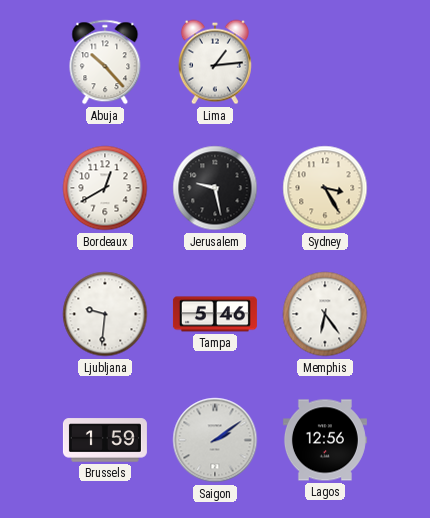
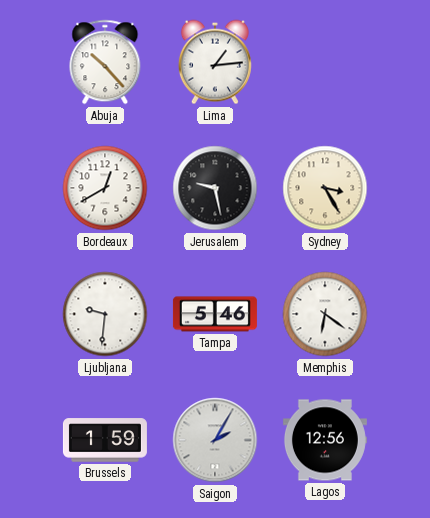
Memphis: 6:24 -> 6:21
Saigon: 2:09 -> 2:05
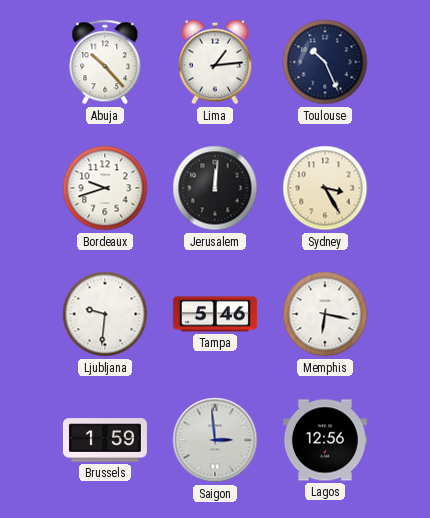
Toulouse: none -> 10:26
Bordeaux: 12:40 -> 9:42
Jerusalem: 9:28 -> 12:01
Memphis: 6:21 -> 6:17
Saigon: 2:05 -> 2:59
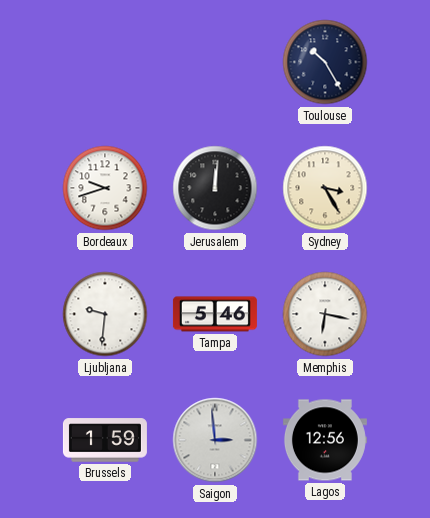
Abuja: 10:23 -> none
Lima: 1:14 -> none
Toulouse: 10:26 -> 10:25
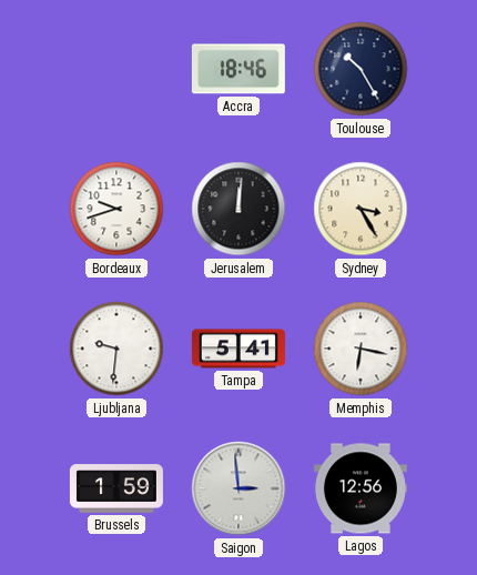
Accra: none -> 18:46
Tampa: 5:46 -> 5:41
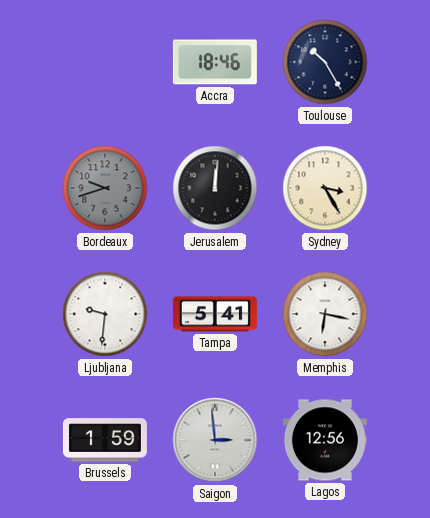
Bordeaux dial: white -> grey
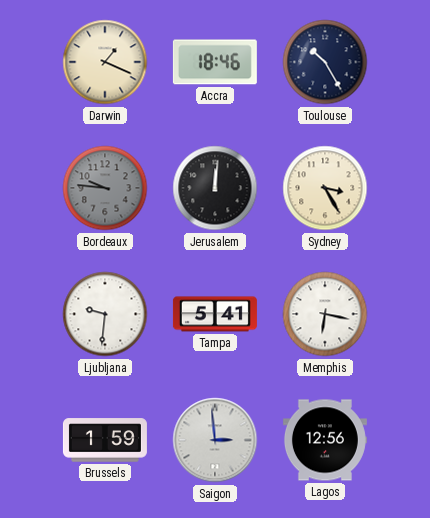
Darwin: none -> 1:19
Bordeaux: 9:42 -> 9:46
